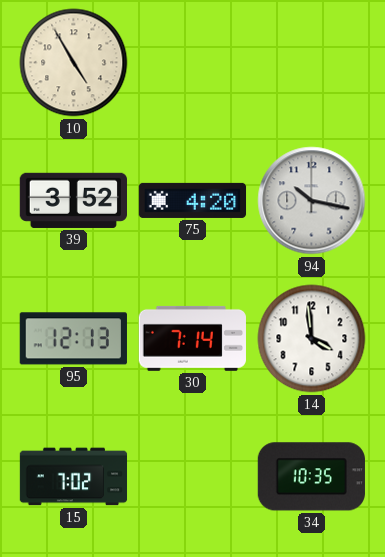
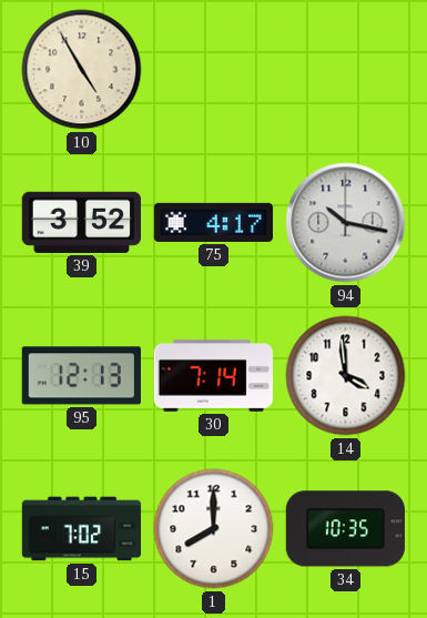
75: 4:20 -> 4:17
1: none -> 8:00
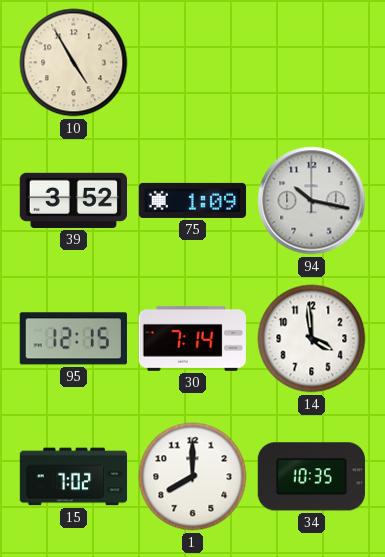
75: 4:17 -> 1:09
95: 12:13 -> 12:15
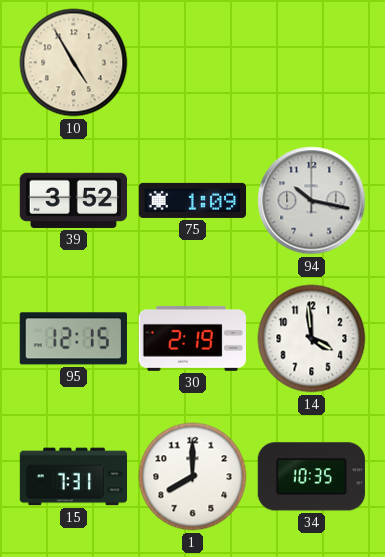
30: 7:14 -> 2:19
15: 7:02 -> 7:31
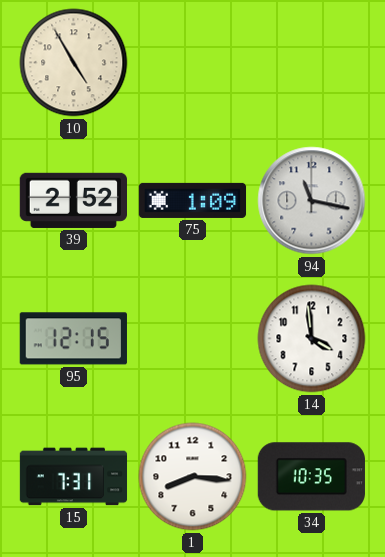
39: 3:52 -> 2:52
94: 10:17 -> 11:17
30: 2:19 -> none
1: 8:00 -> 8:16
